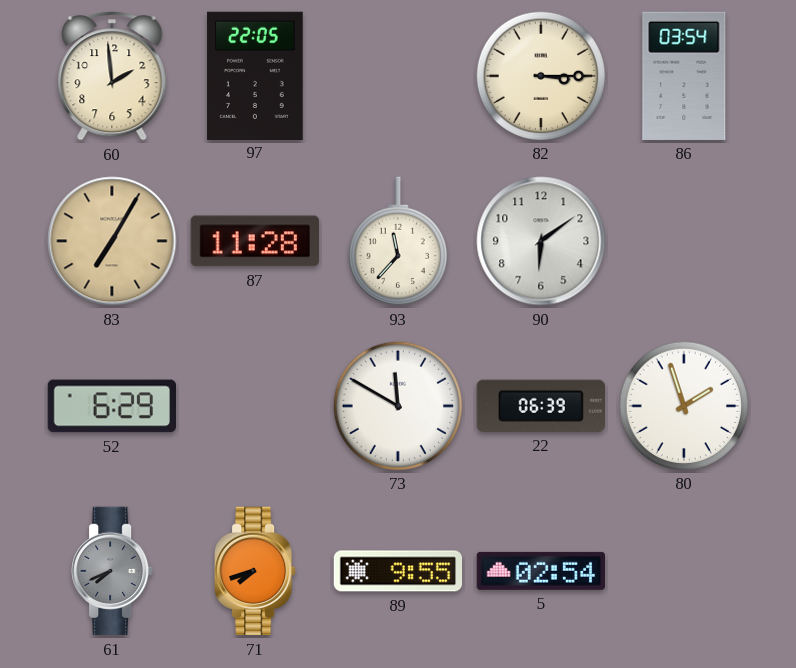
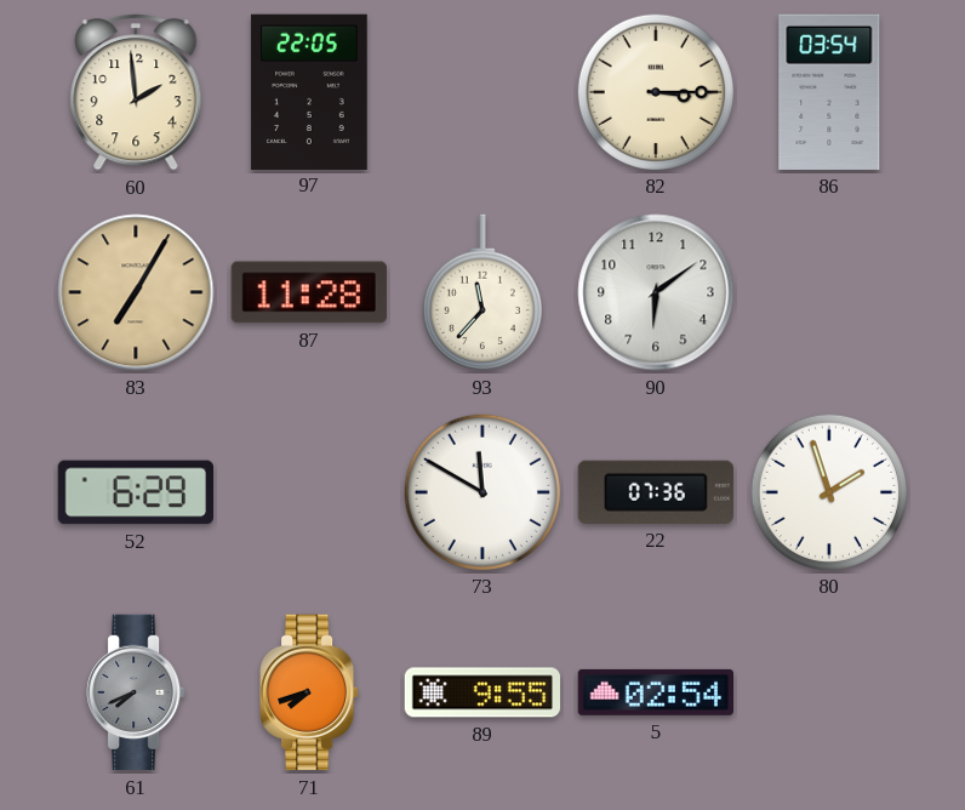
22: 06:39 -> 07:36
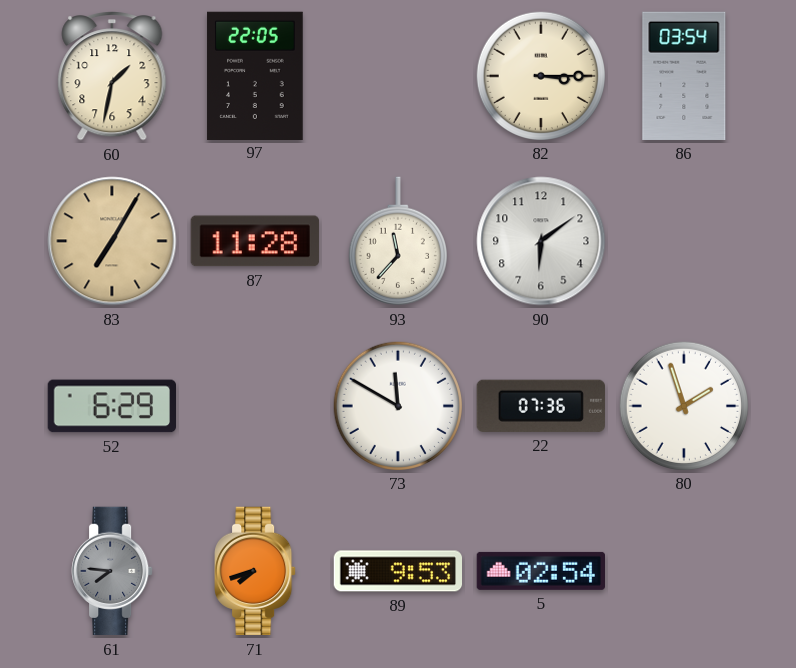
60: 1:59 -> 1:32
61: 7:41 -> 7:46
89: 9:55 -> 9:53
